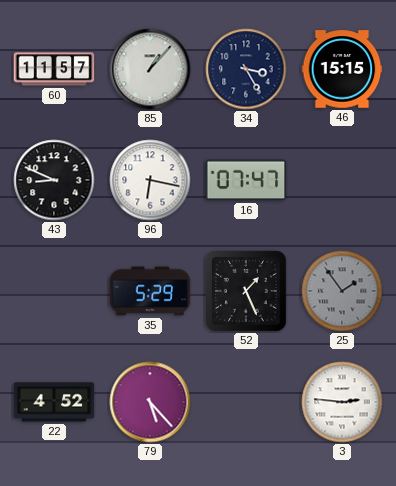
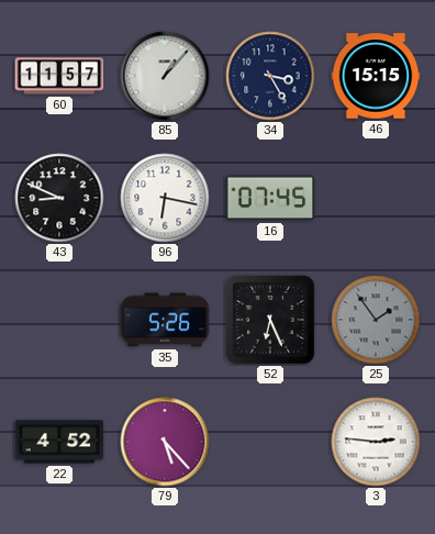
16: 07:47 -> 07:45
35: 5:29 -> 5:26
52: 1:26 -> 6:26
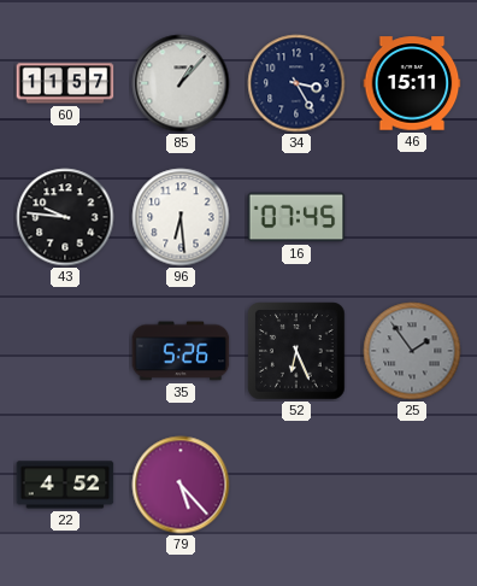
46: 15:15 -> 15:11
43: 8:49 -> 9:46
96: 6:17 -> 6:29
3: 2:46 -> none
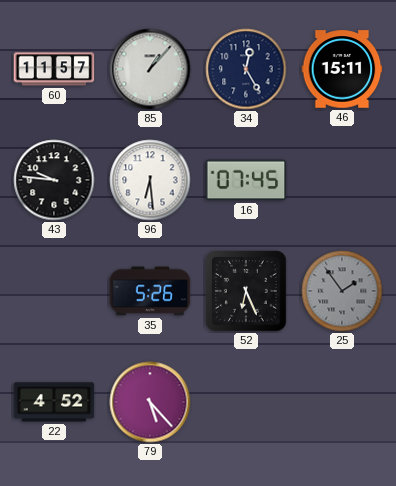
34: 3:25 -> 12:25
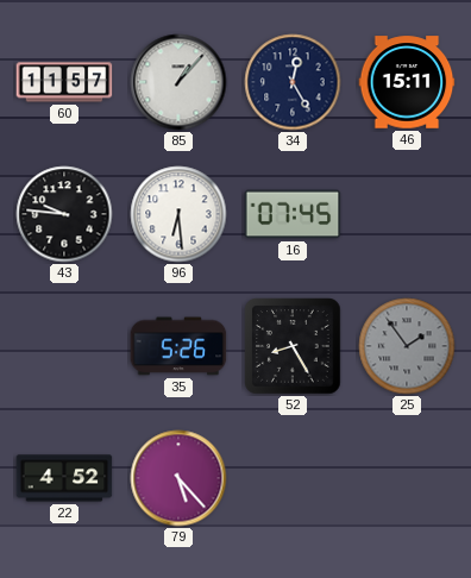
52: 6:26 -> 8:25
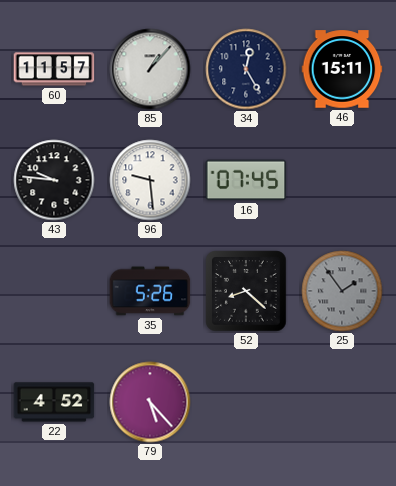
96: 6:29 -> 9:29
52: 8:25 -> 8:22
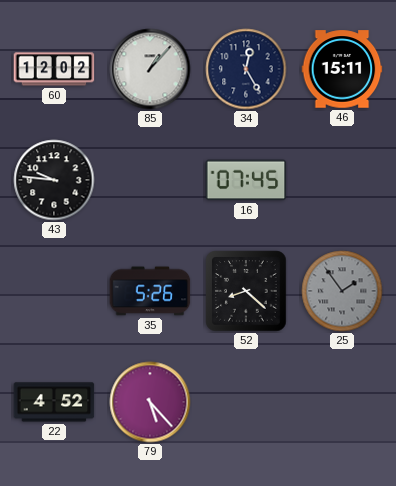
60: 11:57 -> 12:02
96: 9:29 -> none
